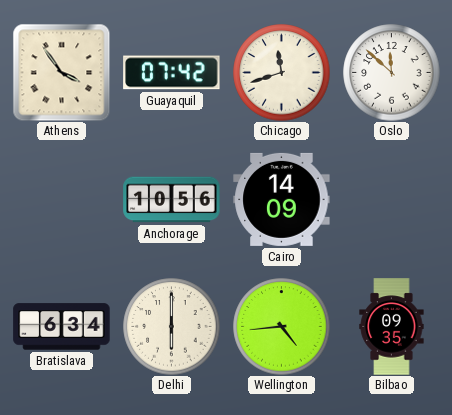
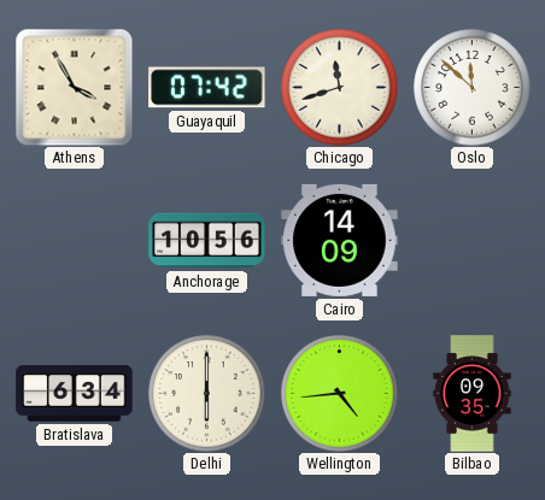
Athens: 3:54 -> 3:55
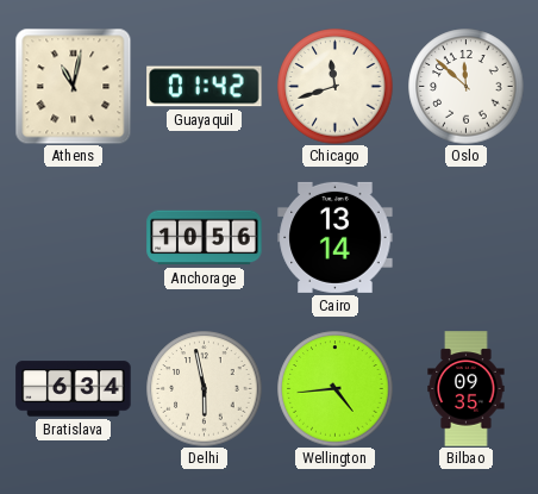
Athens: 3:55 -> 11:02
Guayaquil: 07:42 -> 01:42
Cairo: 14:09 -> 13:14
Delhi: 6:00 -> 5:58
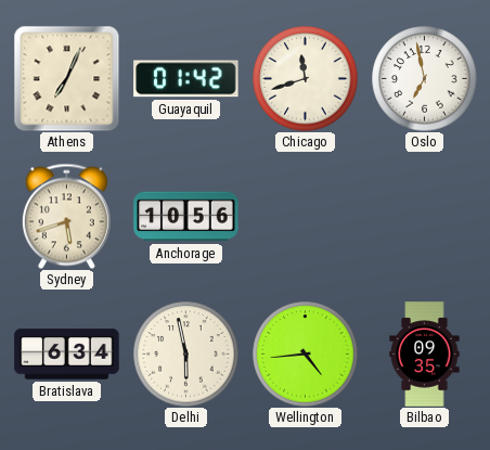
Athens: 11:02 -> 7:04
Oslo: 11:52 -> 6:58
Sydney: none -> 5:42
Cairo: 13:14 -> none
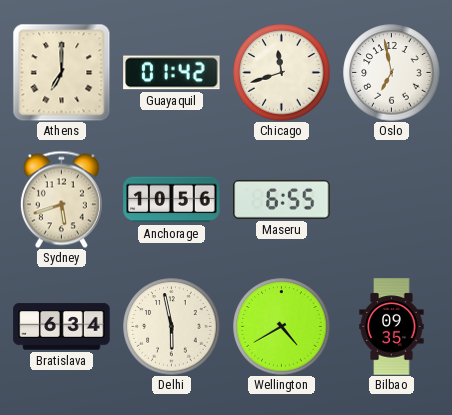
Athens: 7:04 -> 7:00
Maseru: none -> 6:55
Wellington: 4:44 -> 4:40
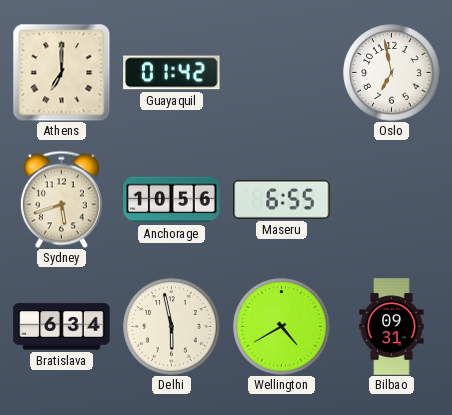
Chicago: 11:42 -> none
Bilbao: 09:35 -> 09:31
